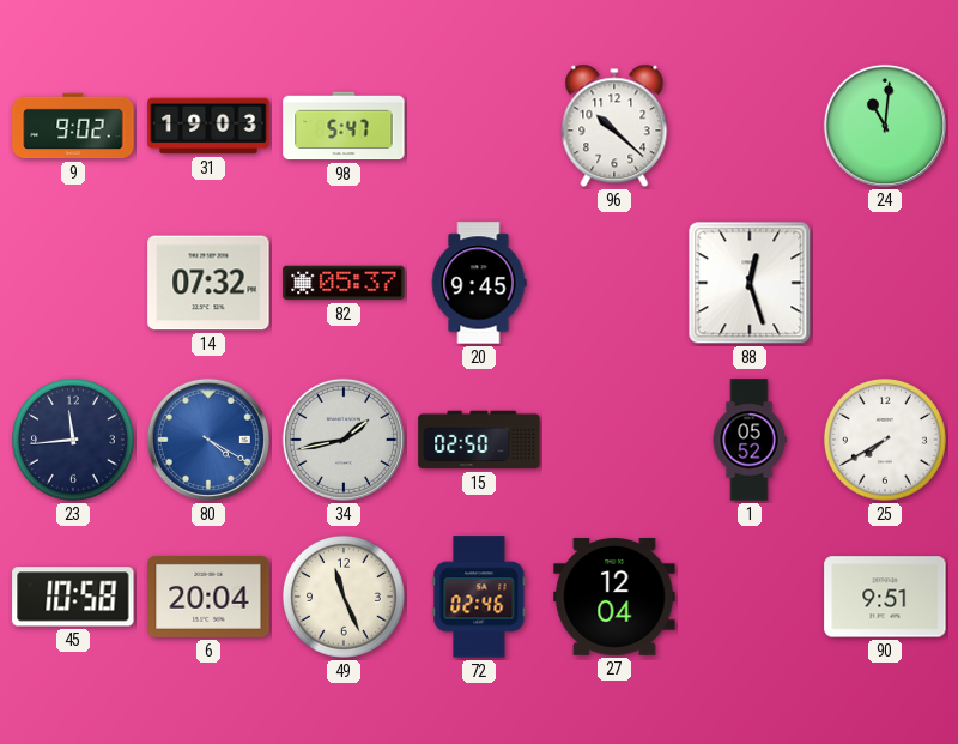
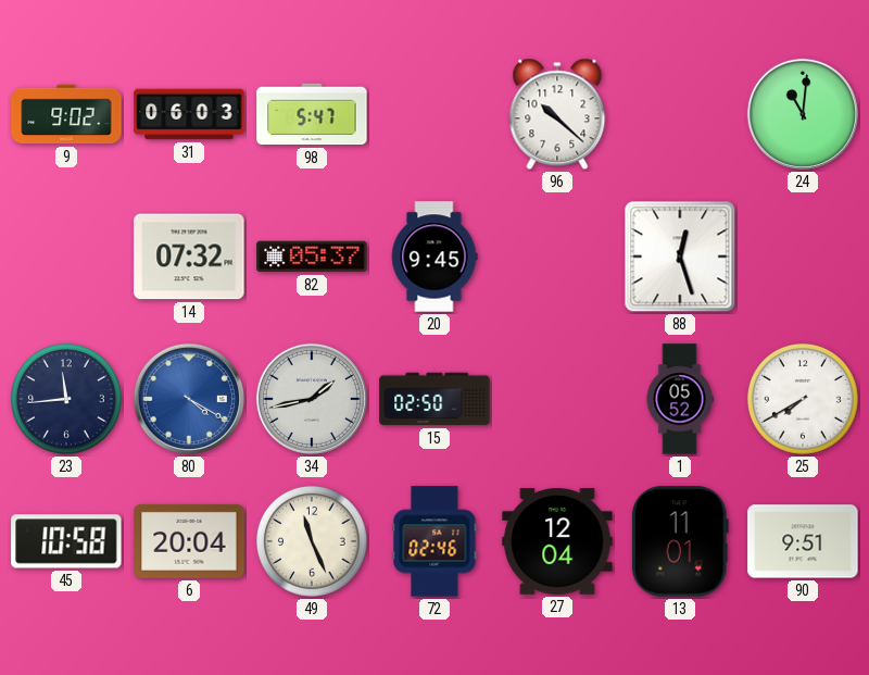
31: 19:03 -> 06:03
13: none -> 11:01
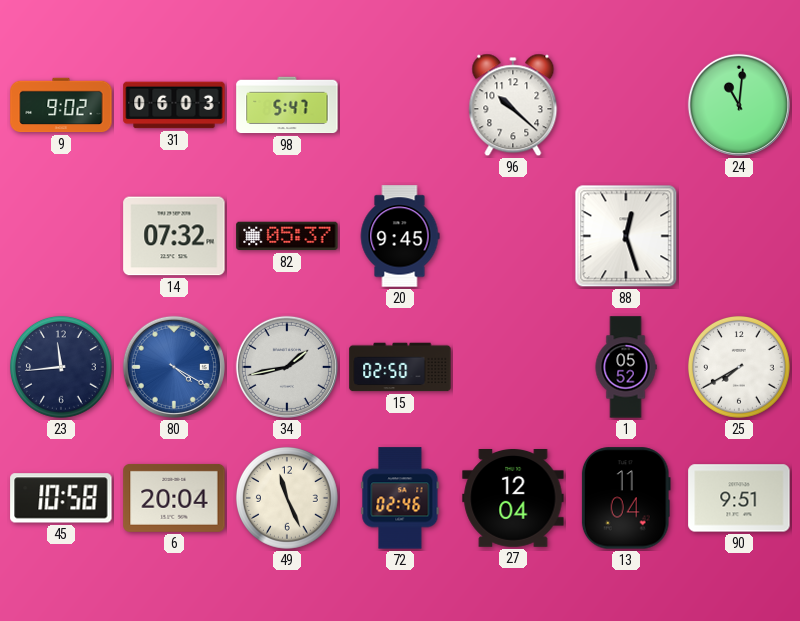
13: 11:01 -> 11:04
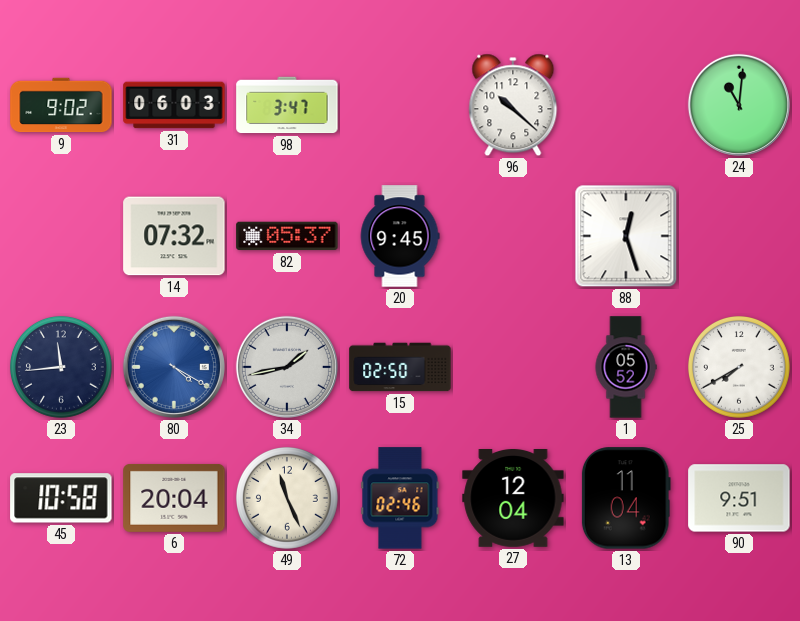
98: 5:47 -> 3:47
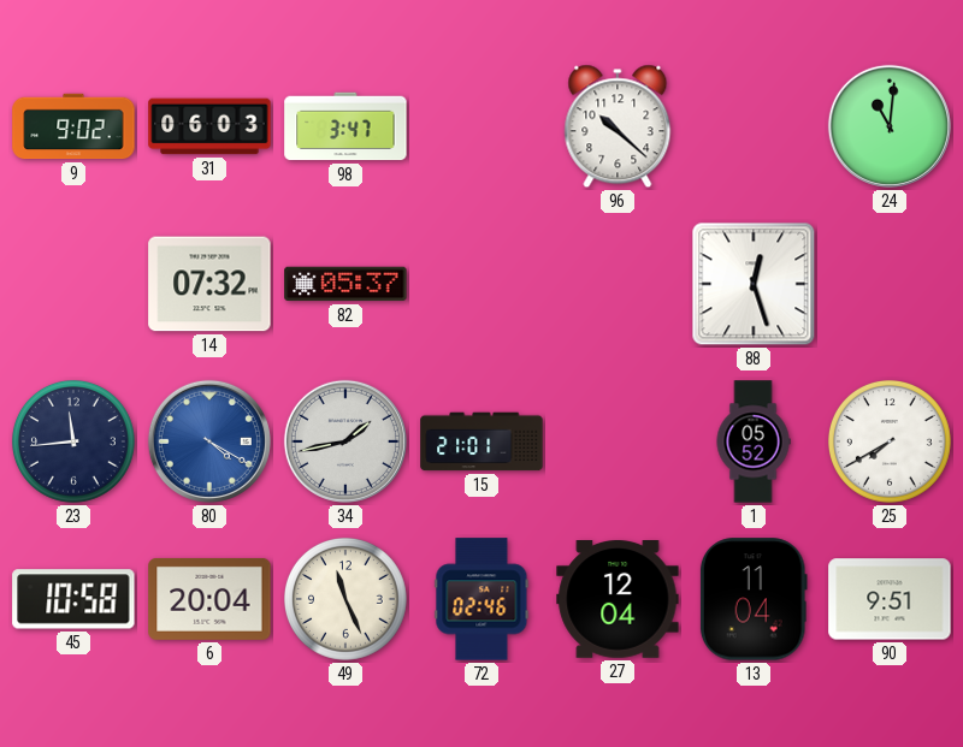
20: 9:45 -> none
15: 02:50 -> 21:01
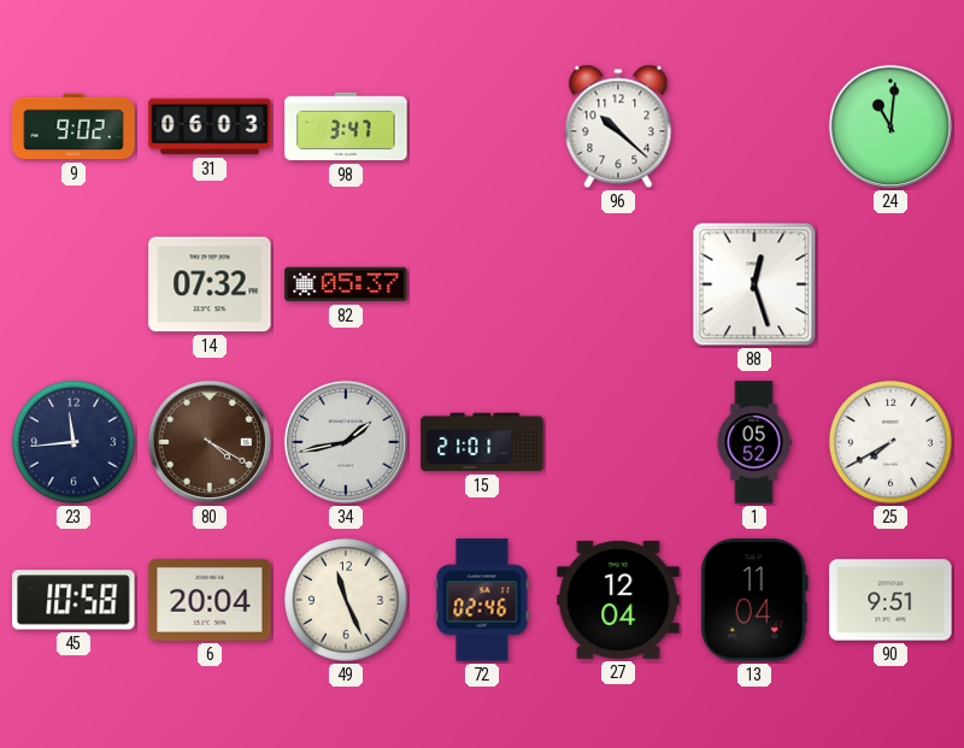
80 dial: blue -> brown
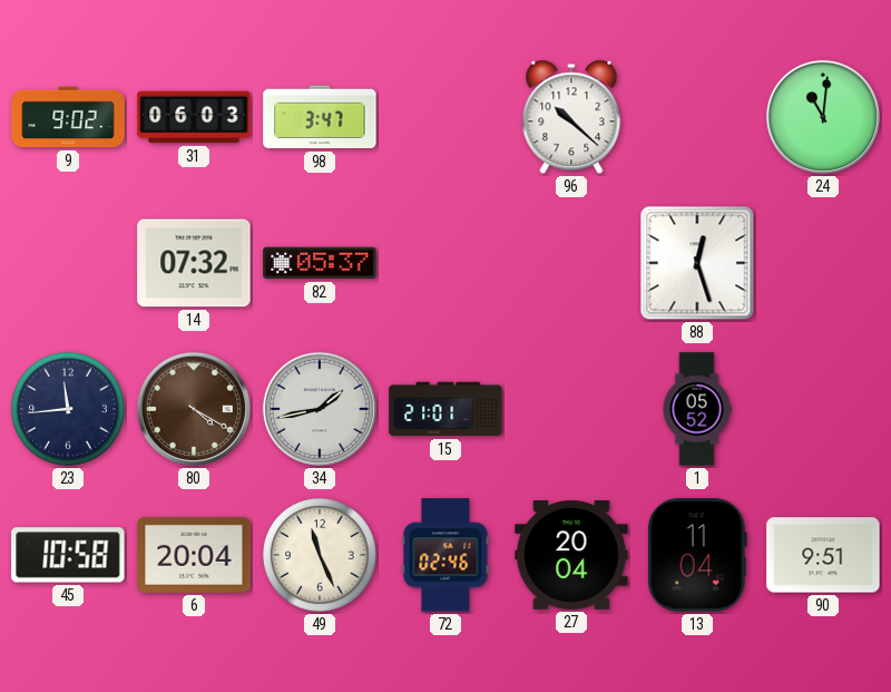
25: 7:40 -> none
27: 12:04 -> 20:04
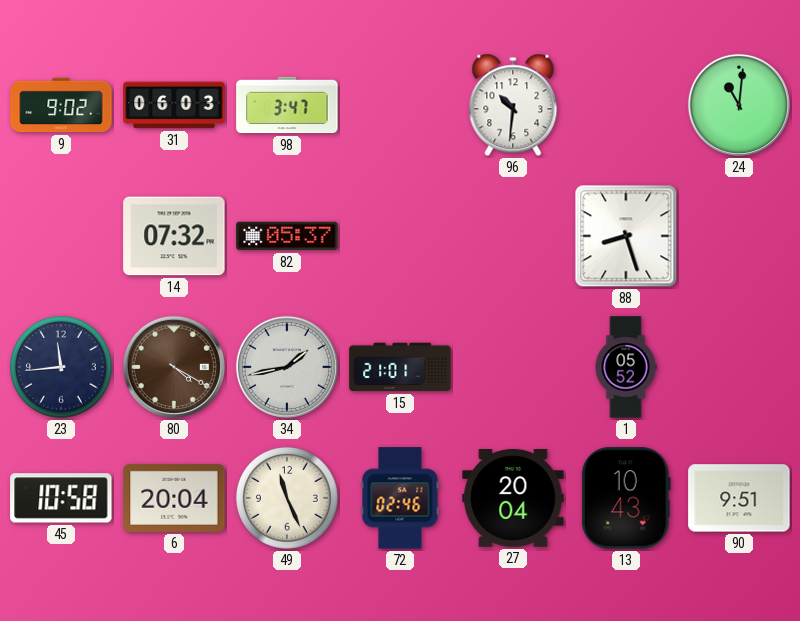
96: 10:22 -> 10:31
88: 12:27 -> 8:27
13: 11:04 -> 10:43
